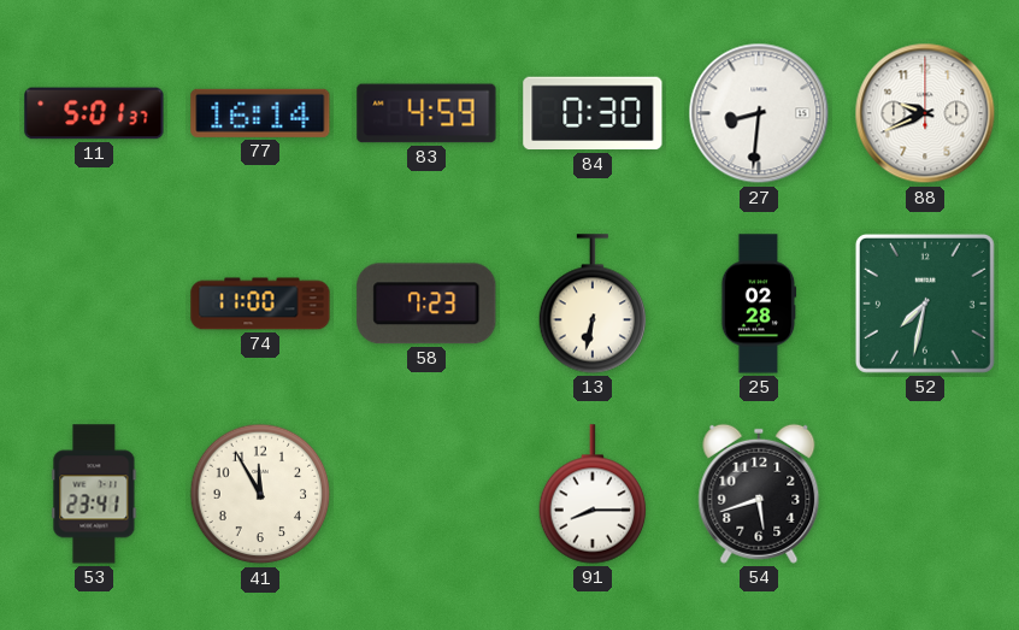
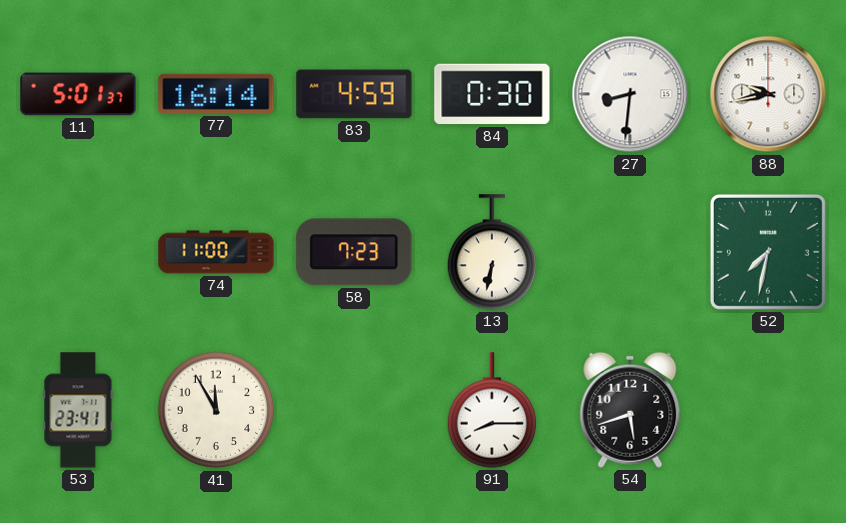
88: 9:41 -> 9:43
25: 02:28 -> none
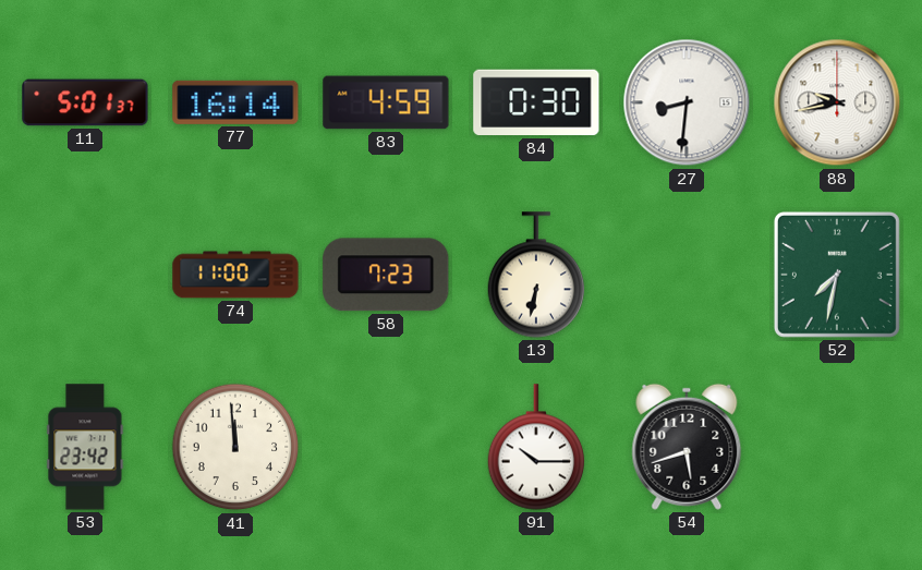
53: 23:41 -> 23:42
41: 11:55 -> 11:59
91: 8:15 -> 10:15
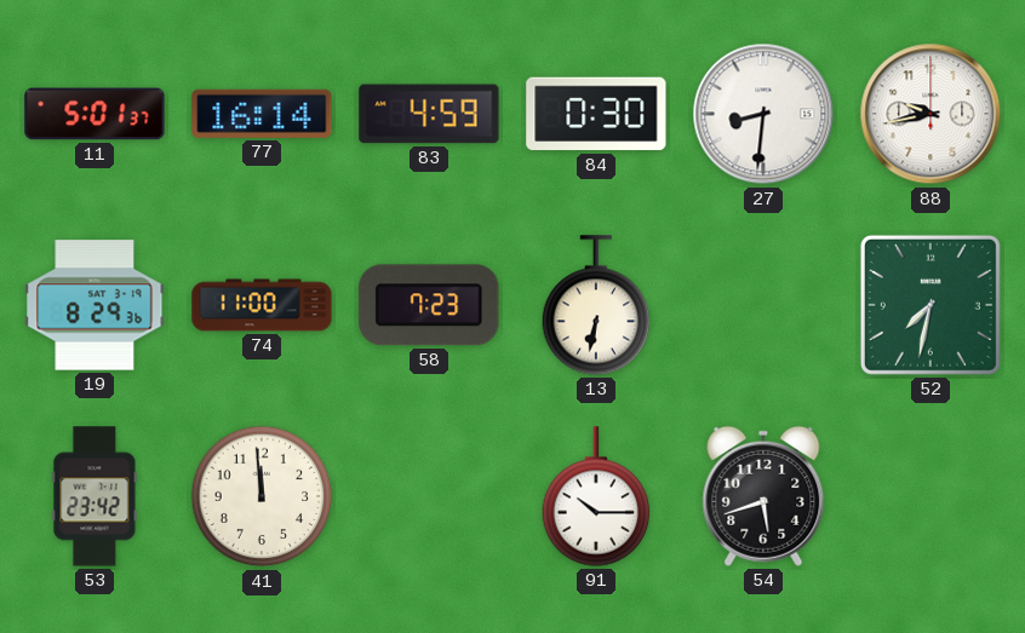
19: none -> 8:29
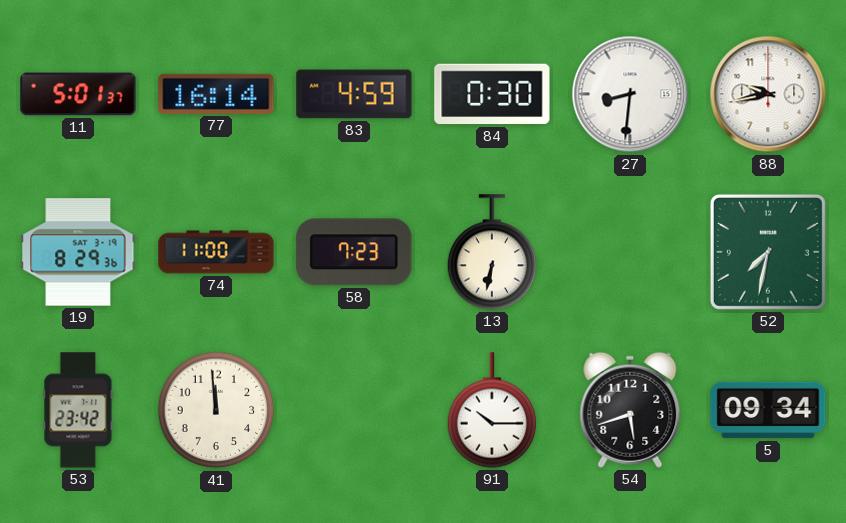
5: none -> 09:34
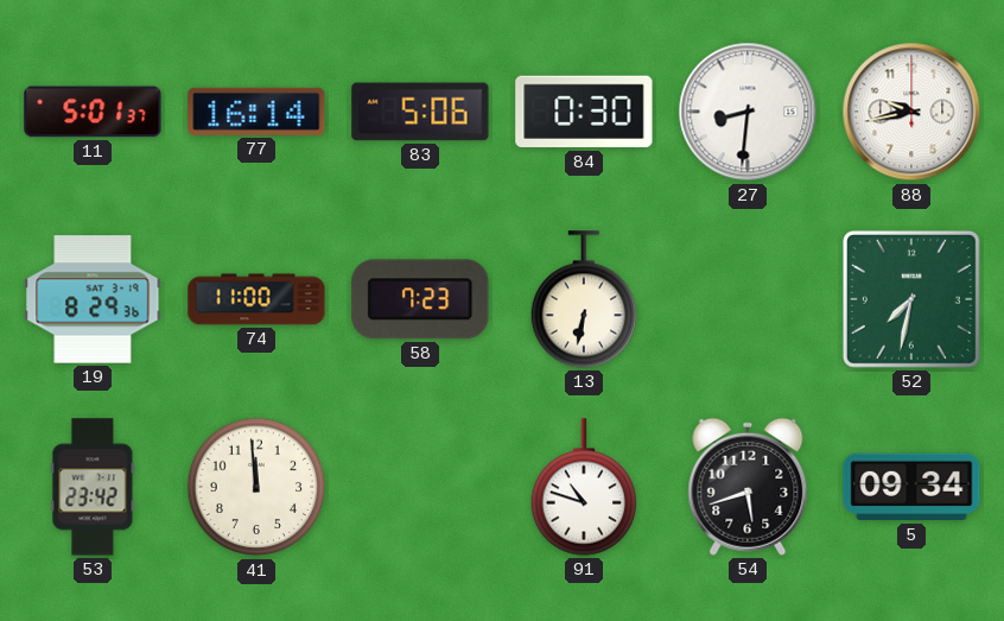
83: 4:59 -> 5:06
91: 10:15 -> 10:48
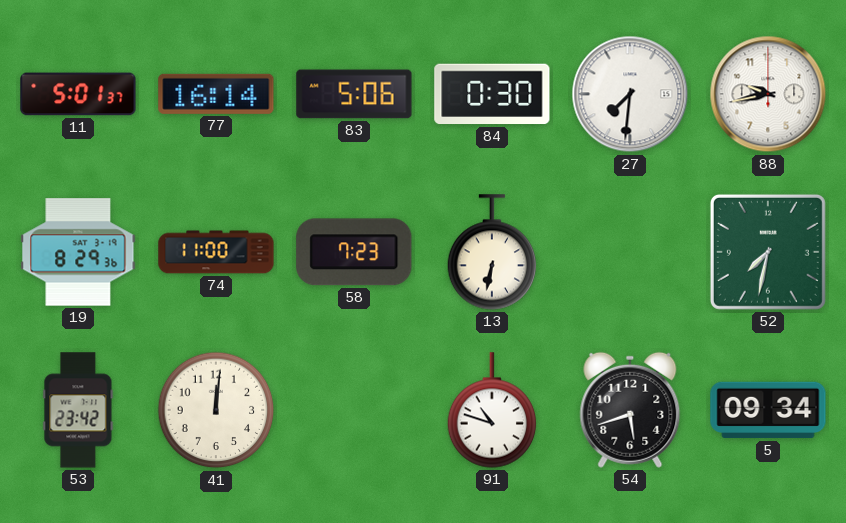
27: 8:31 -> 7:31
41: 11:59 -> 12:01
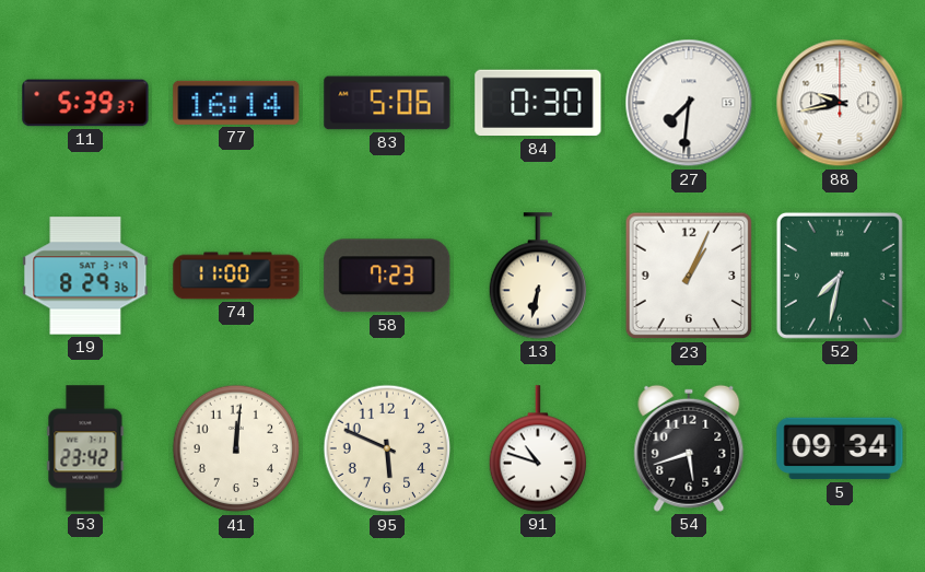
11: 5:01 -> 5:39
23: none -> 1:04
95: none -> 5:49
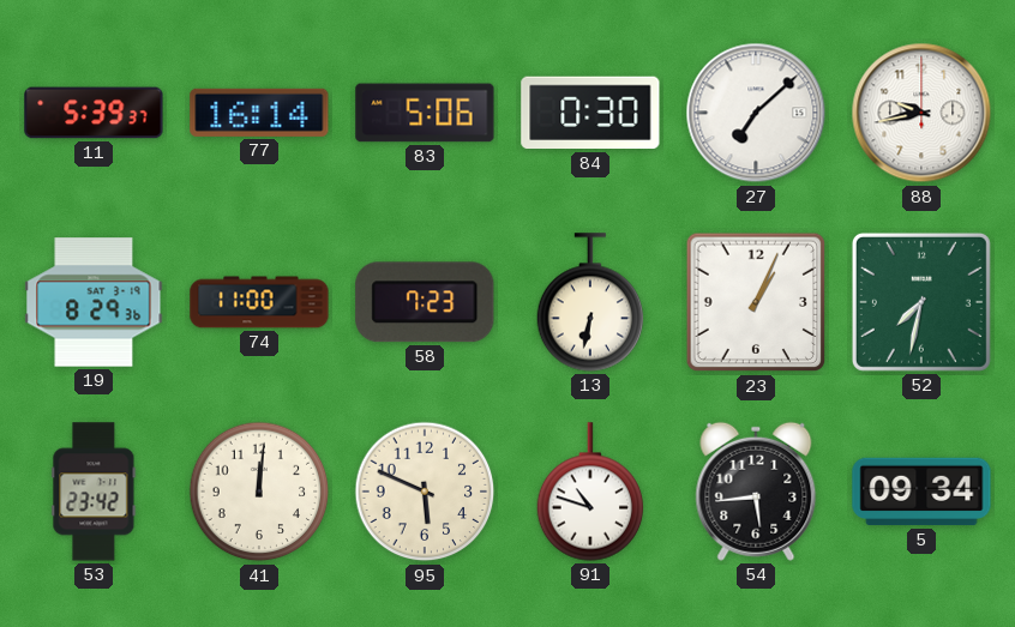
27: 7:31 -> 7:08
54: 5:42 -> 5:44
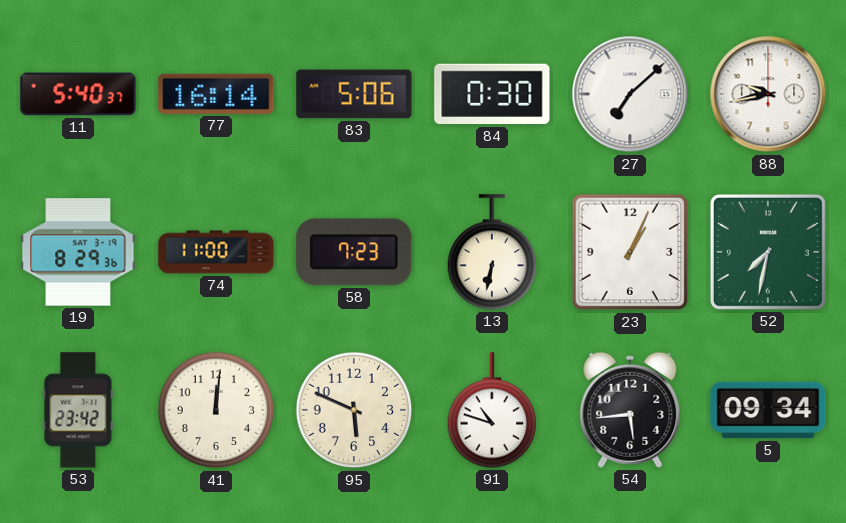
11: 5:39 -> 5:40
